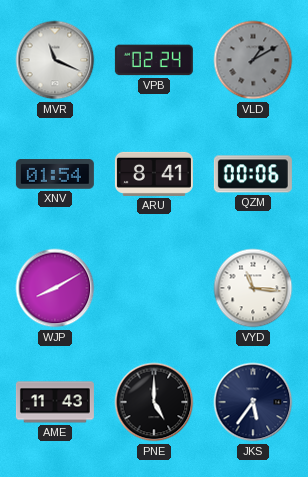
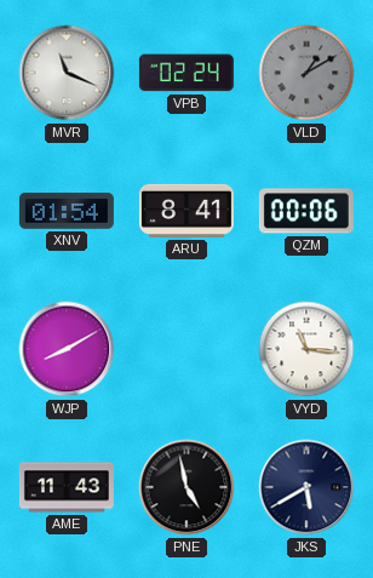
PNE: 5:00 -> 4:58
JKS: 5:36 -> 5:40
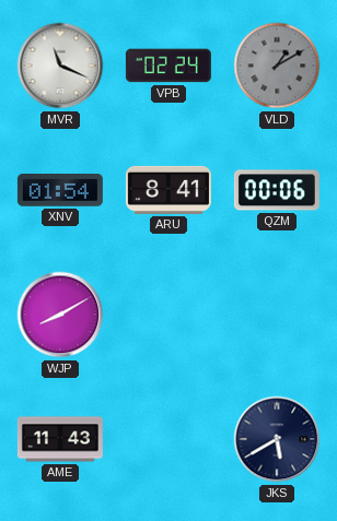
VYD: 11:16 -> none
PNE: 4:58 -> none
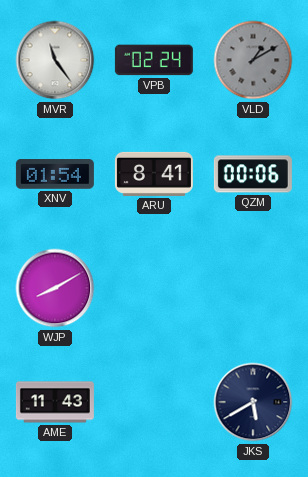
MVR: 11:19 -> 11:24
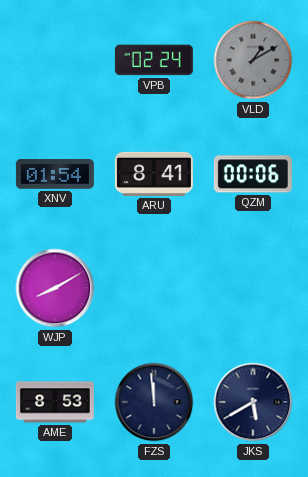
MVR: 11:24 -> none
AME: 11:43 -> 8:53
FZS: none -> 11:59
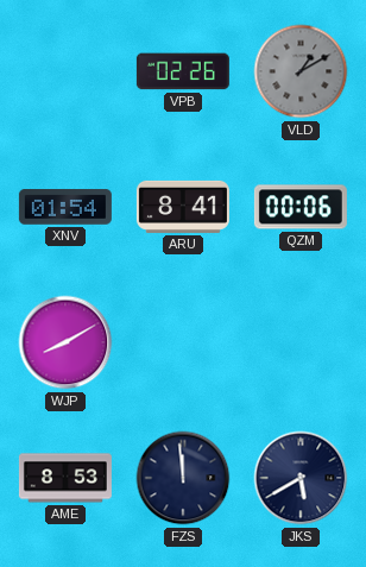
VPB: 02:24 -> 02:26
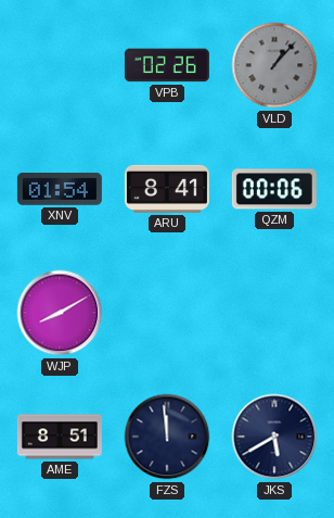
VLD: 1:10 -> 1:07
AME: 8:53 -> 8:51
